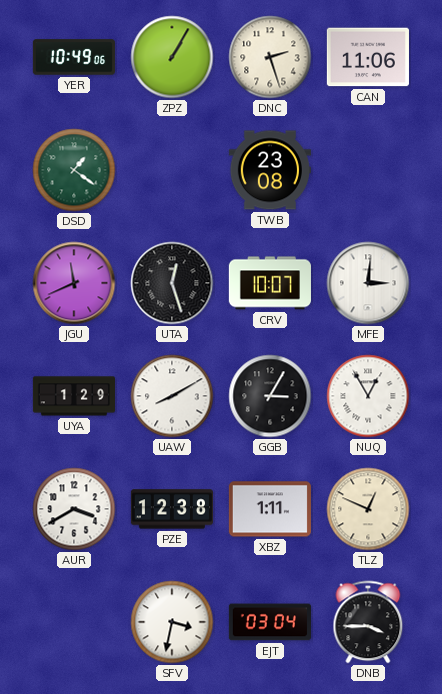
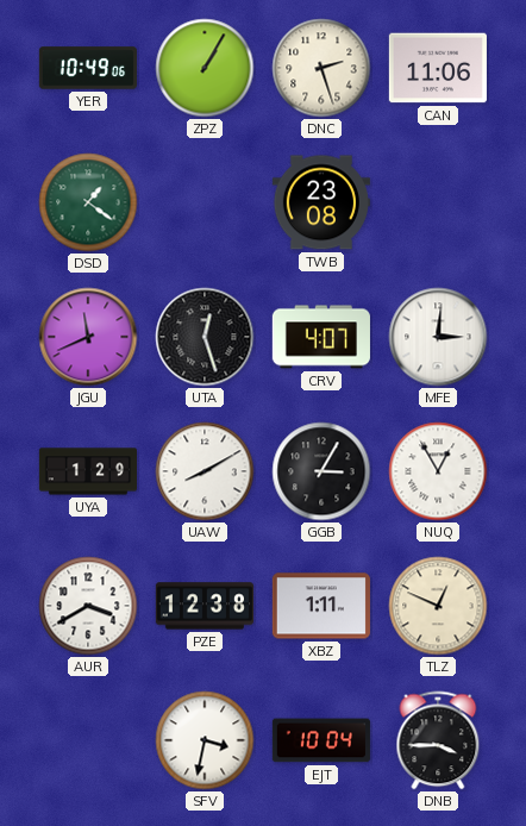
CRV: 10:07 -> 4:07
EJT: 03:04 -> 10:04
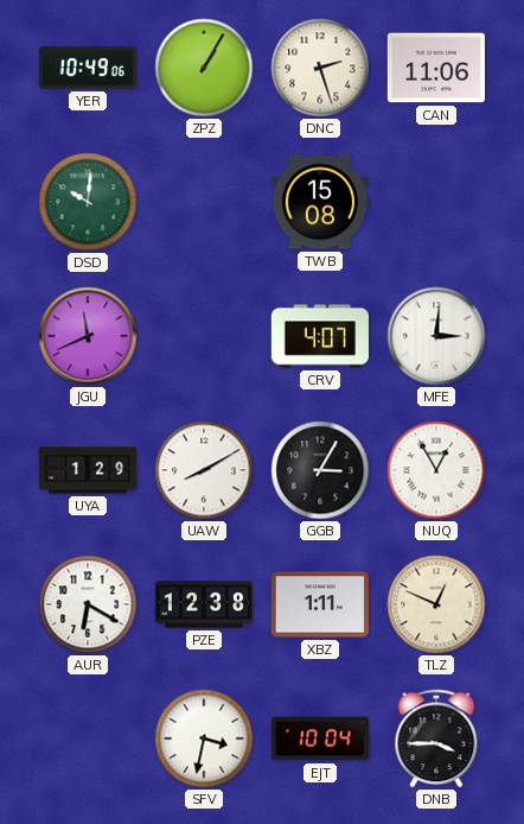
DSD: 1:21 -> 10:01
TWB: 23:08 -> 15:08
UTA: 12:27 -> none
AUR: 3:40 -> 6:20
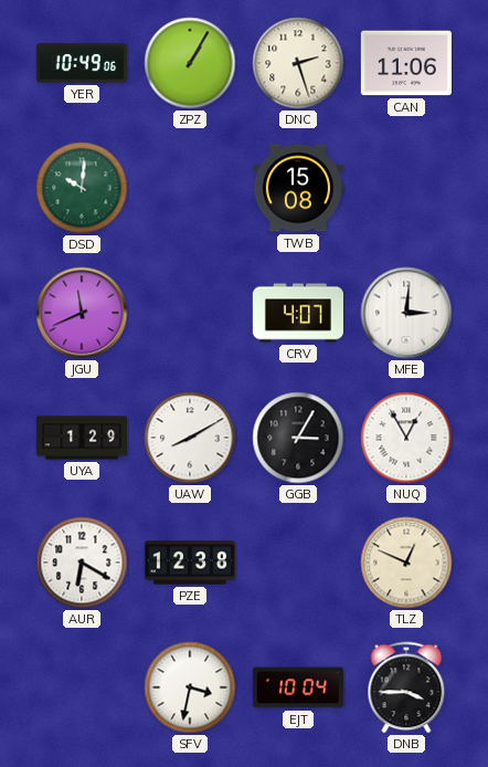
XBZ: 1:11 -> none
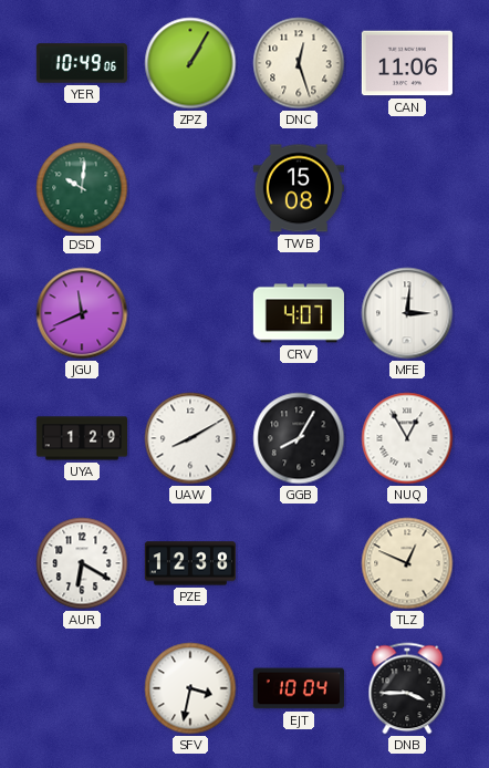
DNC: 2:27 -> 12:27
GGB: 3:05 -> 8:05
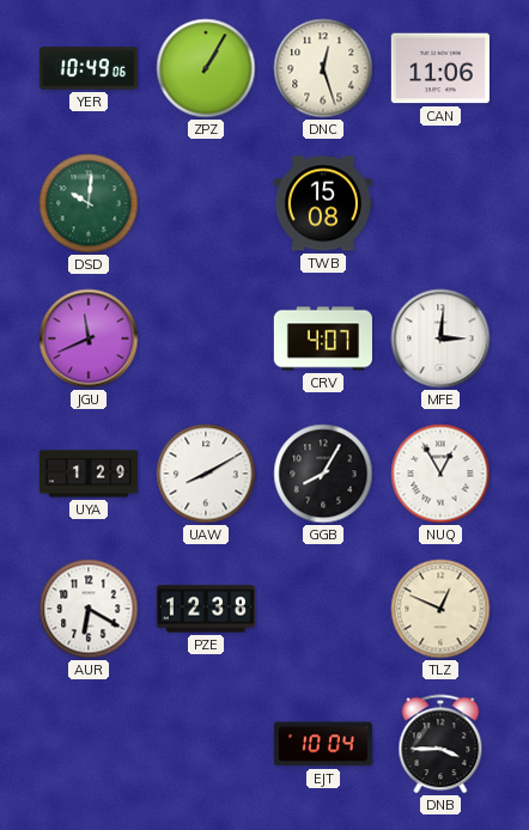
SFV: 3:32 -> none
